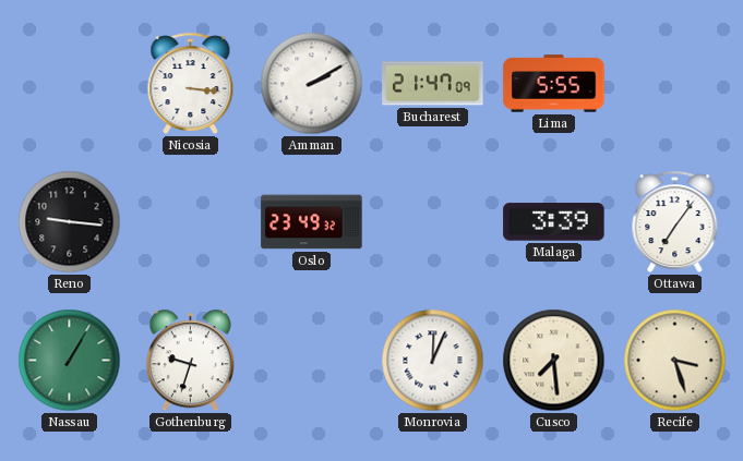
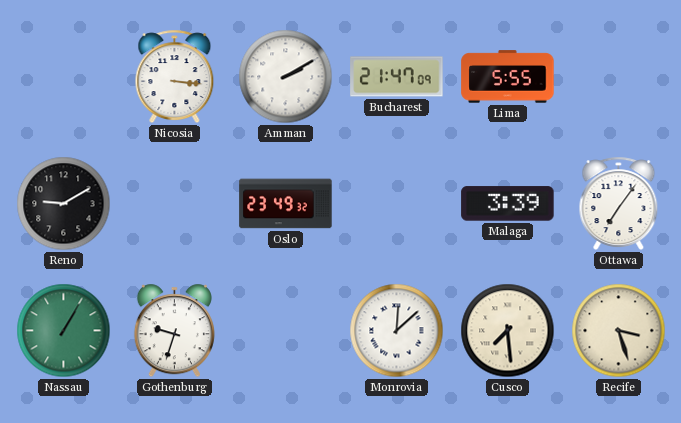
Reno: 9:16 -> 9:10
Monrovia: 12:04 -> 12:08
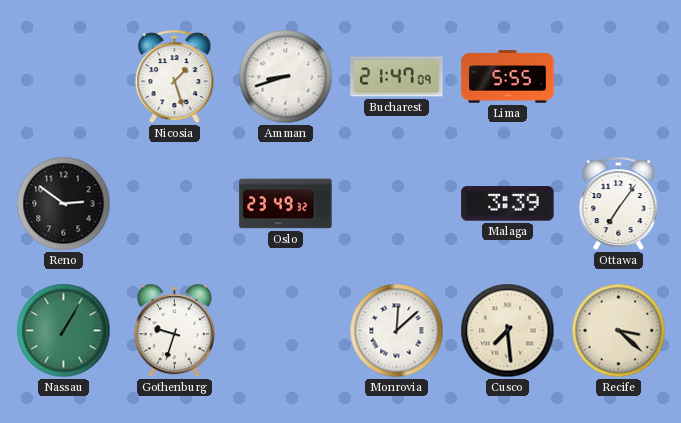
Nicosia: 3:16 -> 1:27
Amman: 2:10 -> 8:42
Reno: 9:10 -> 2:51
Recife: 3:27 -> 3:22
